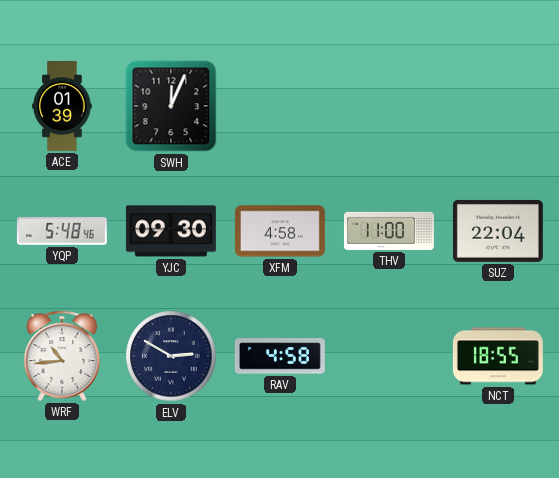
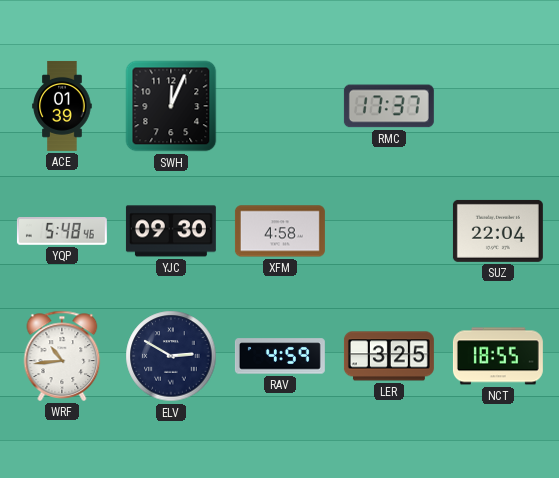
RMC: none -> 17:37
THV: 11:00 -> none
RAV: 4:58 -> 4:59
LER: none -> 3:25
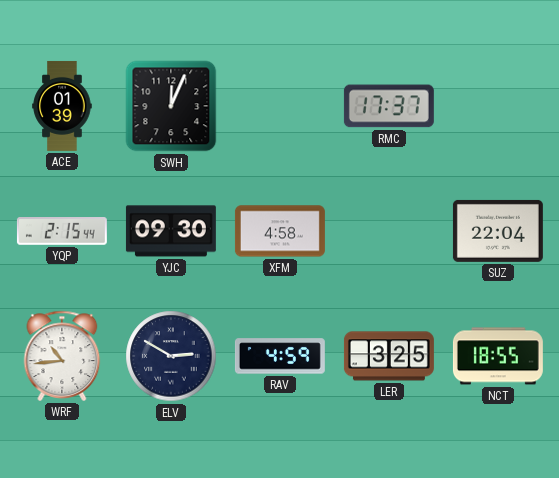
YQP: 5:48 -> 2:15
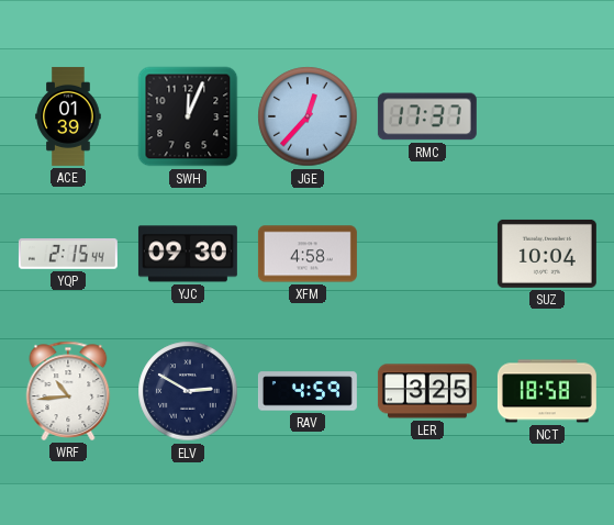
JGE: none -> 12:37
SUZ: 22:04 -> 10:04
NCT: 18:55 -> 18:58
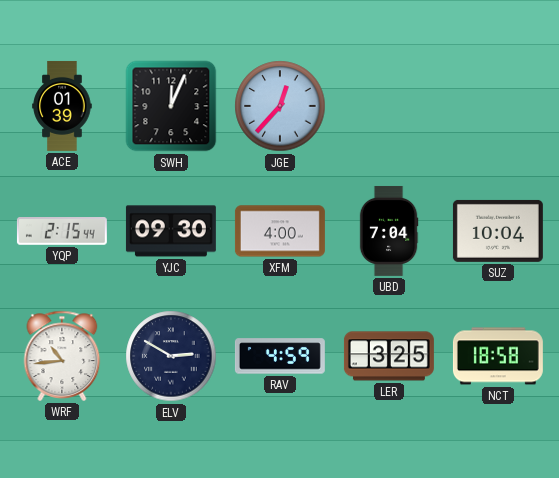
RMC: 17:37 -> none
XFM: 4:58 -> 4:00
UBD: none -> 7:04
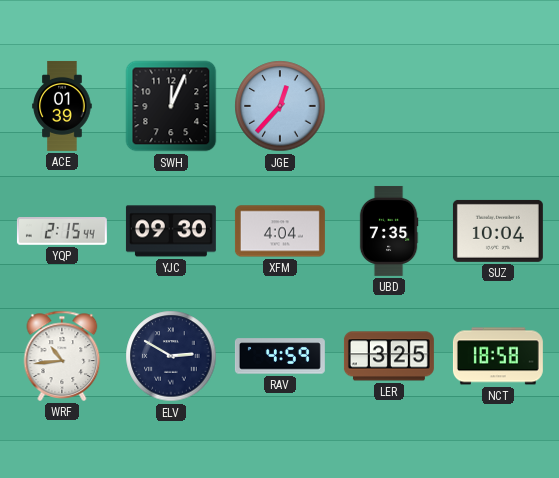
XFM: 4:00 -> 4:04
UBD: 7:04 -> 7:35
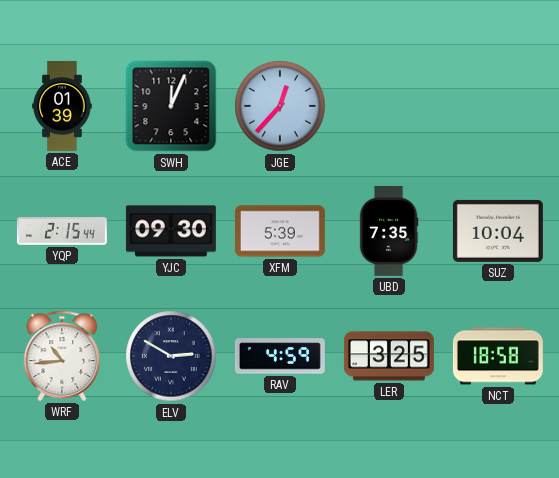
XFM: 4:04 -> 5:39
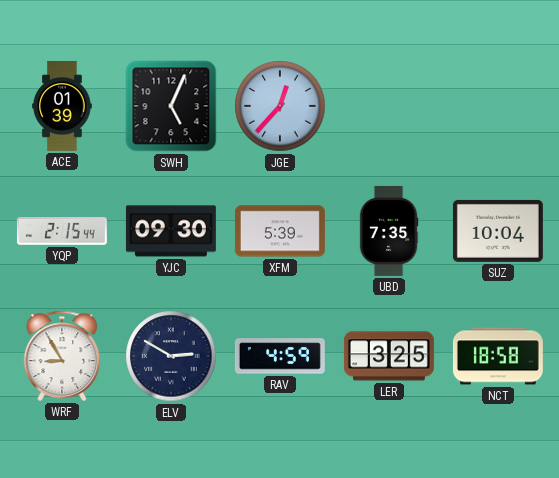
SWH: 12:04 -> 5:04
WRF: 10:44 -> 8:55
